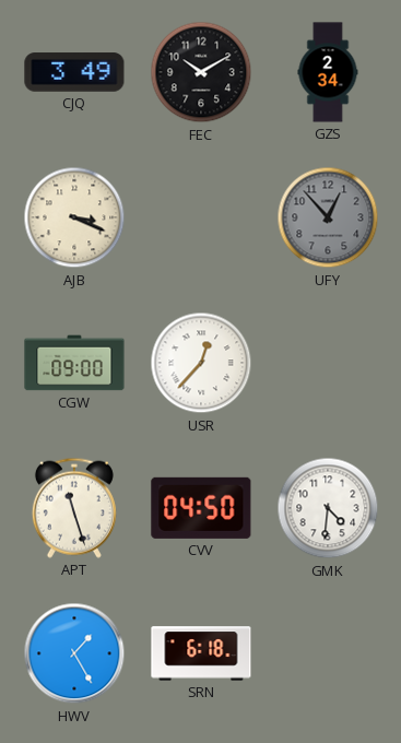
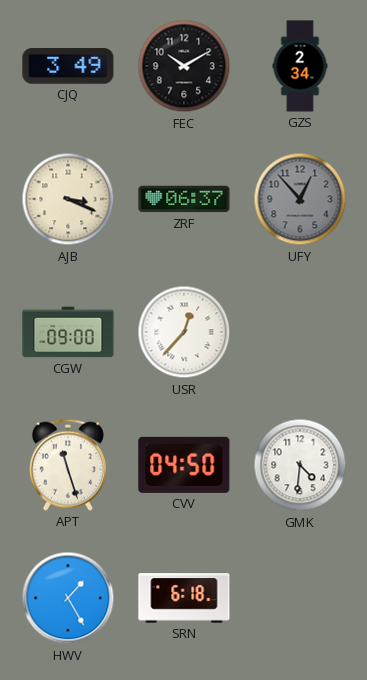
ZRF: none -> 06:37
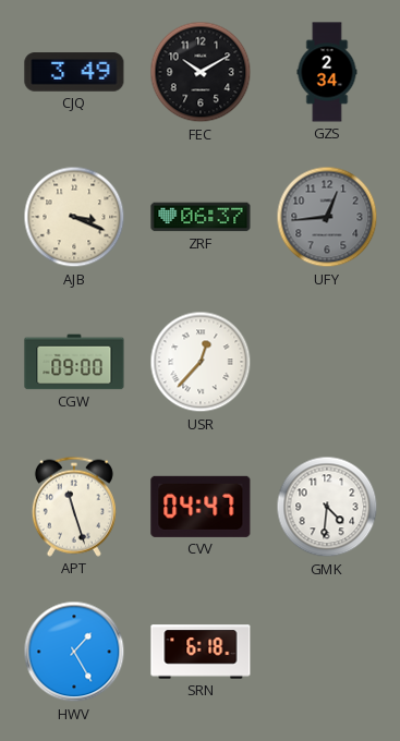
UFY: 12:53 -> 12:44
CVV: 04:50 -> 04:47
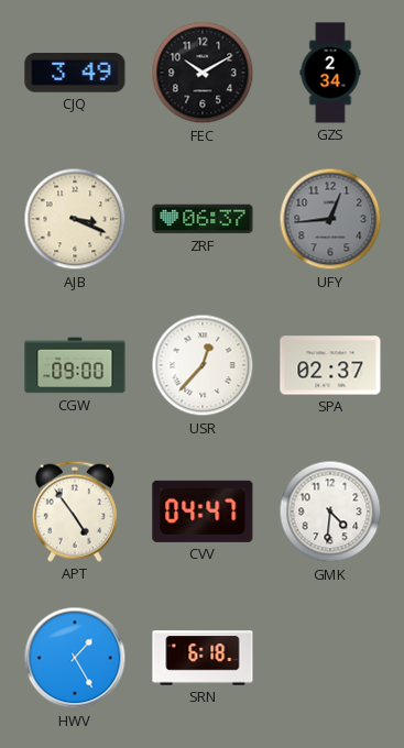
SPA: none -> 02:37
APT: 11:27 -> 4:54
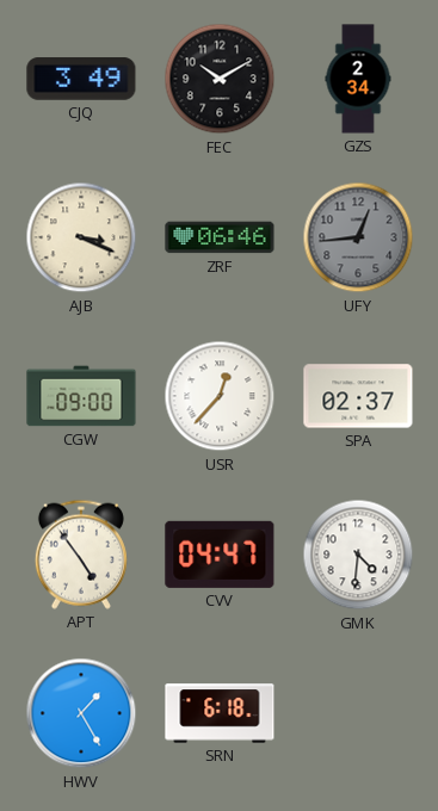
ZRF: 06:37 -> 06:46
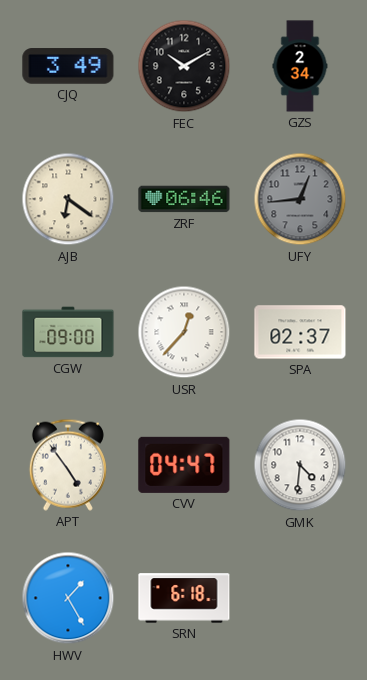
AJB: 3:19 -> 6:21
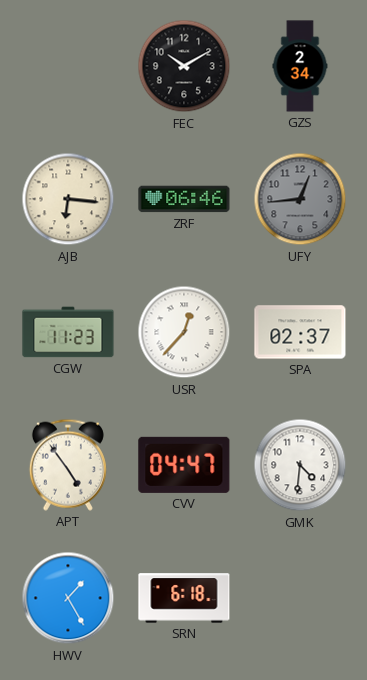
CJQ: 3:49 -> none
AJB: 6:21 -> 6:16
CGW: 09:00 -> 11:23
